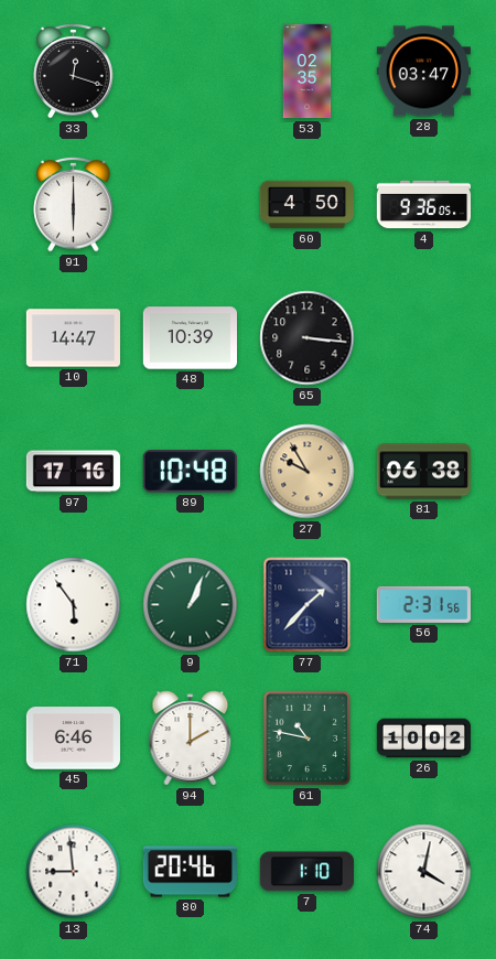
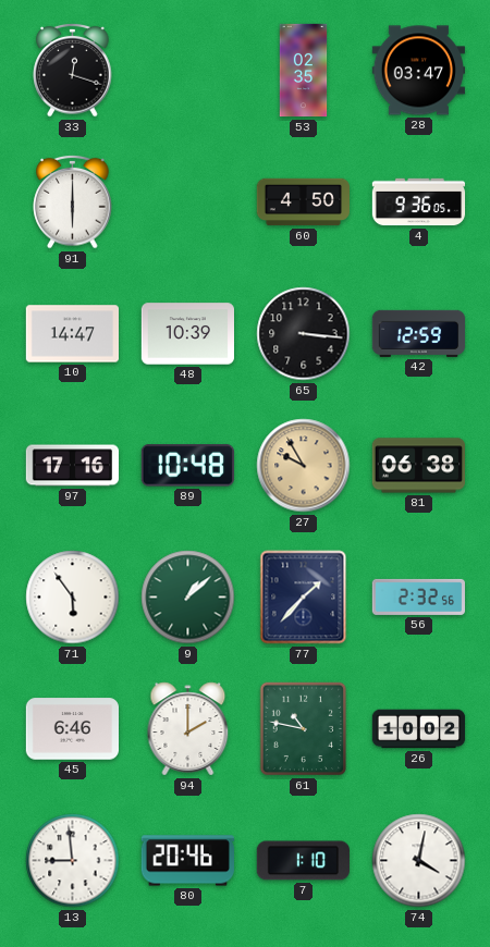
42: none -> 12:59
9: 1:04 -> 1:08
56: 2:31 -> 2:32
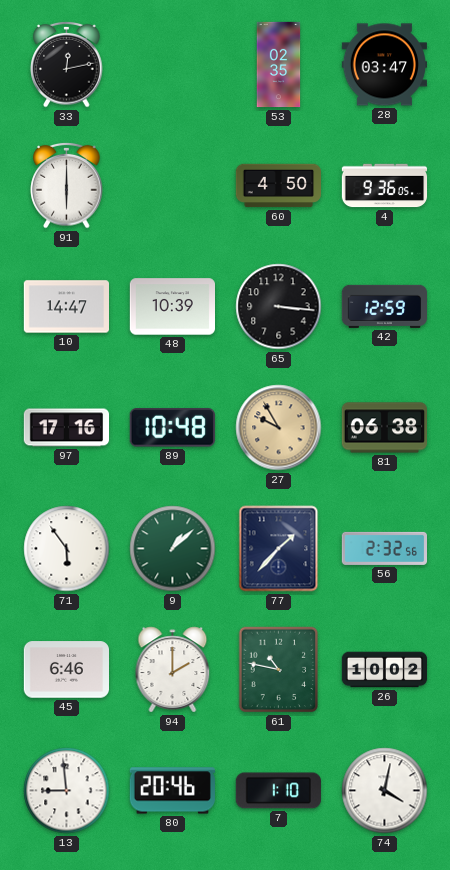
33: 12:18 -> 12:13
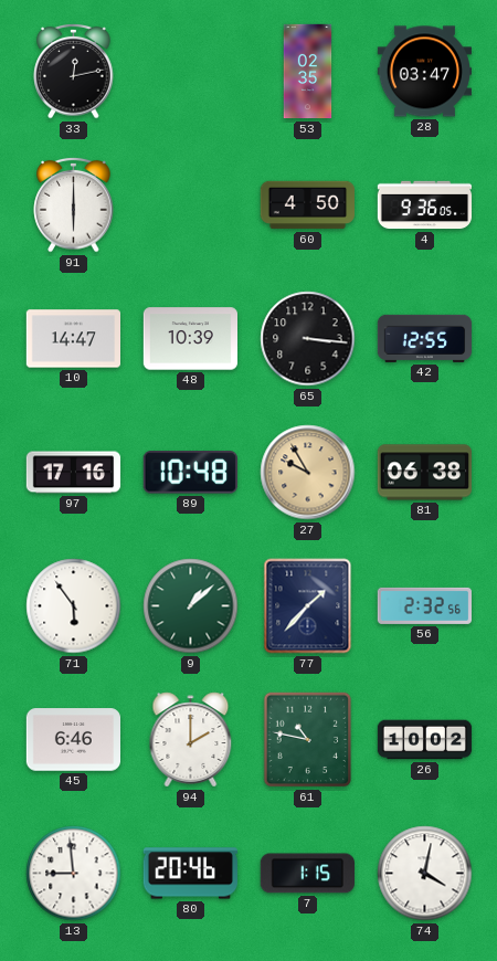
42: 12:59 -> 12:55
7: 1:10 -> 1:15
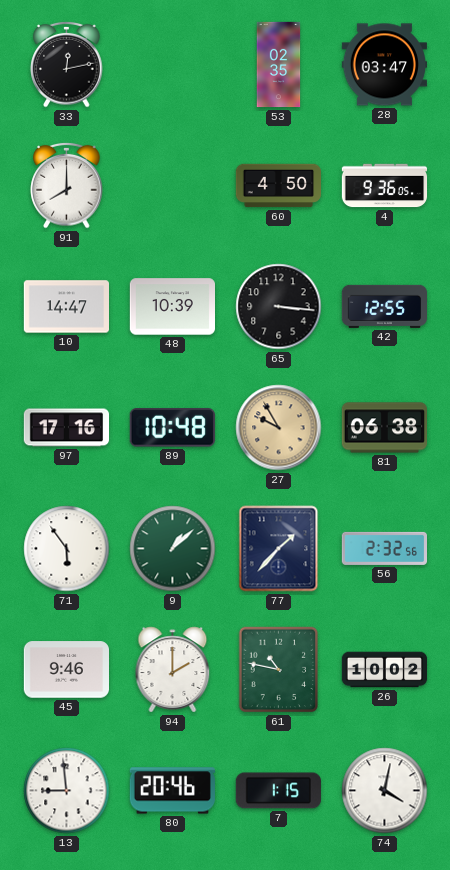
91: 6:00 -> 8:00
45: 6:46 -> 9:46
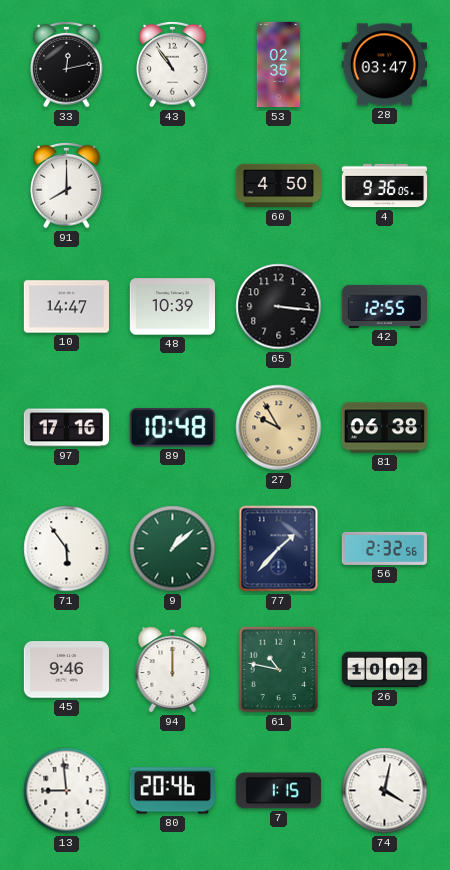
43: none -> 10:54
94: 2:00 -> 12:00
